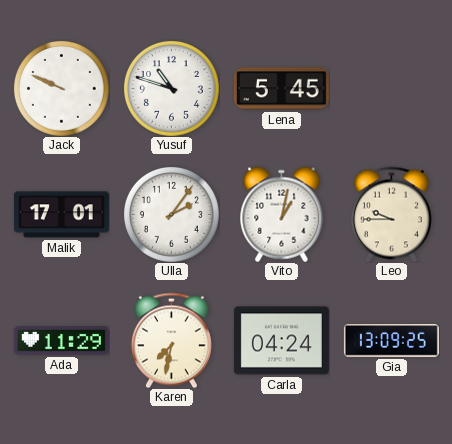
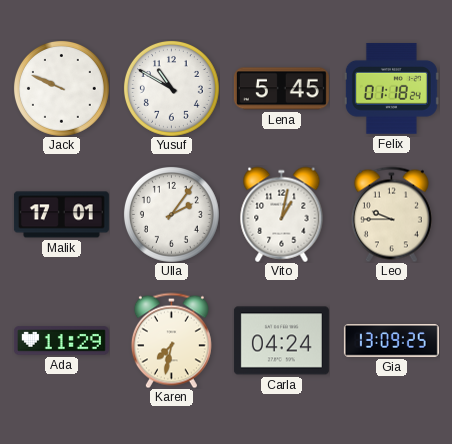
Yusuf: 10:48 -> 10:50
Felix: none -> 01:18
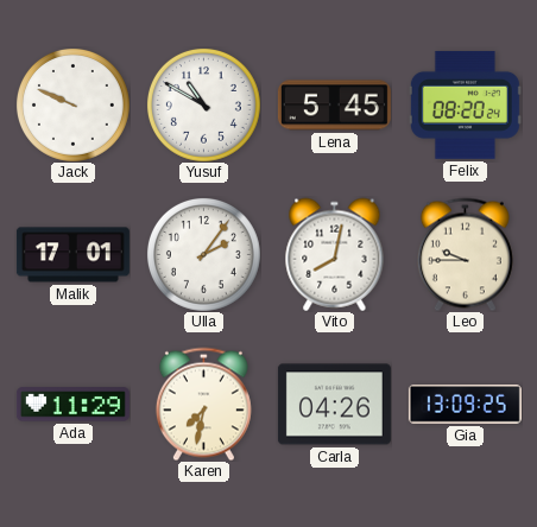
Felix: 01:18 -> 08:20
Vito: 1:02 -> 8:02
Carla: 04:24 -> 04:26
